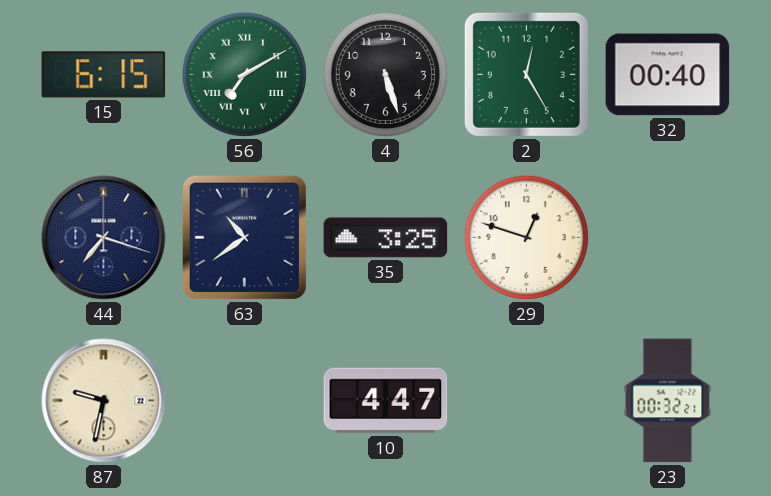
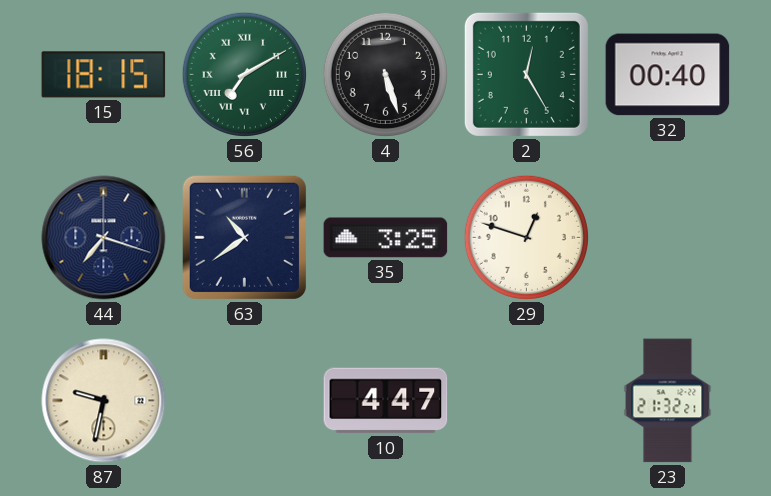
15: 6:15 -> 18:15
23: 00:32 -> 21:32
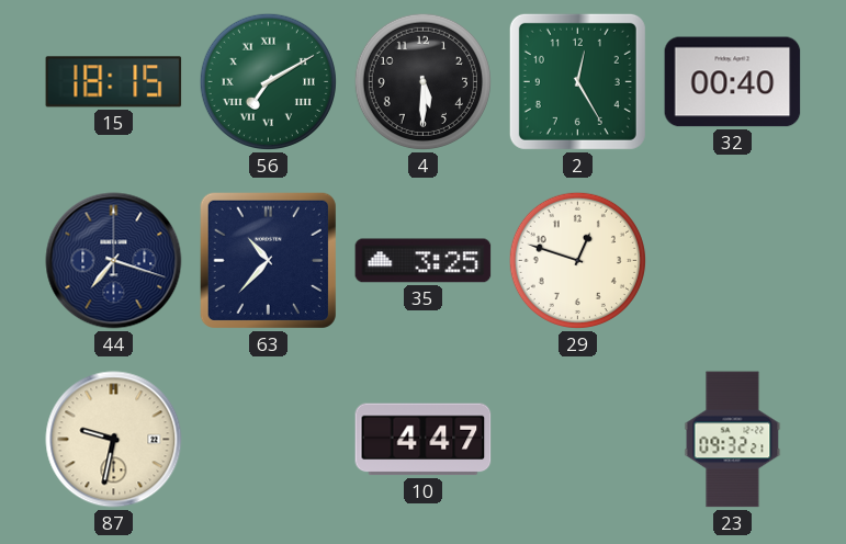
4: 5:27 -> 5:30
63: 10:39 -> 10:37
23: 21:32 -> 09:32
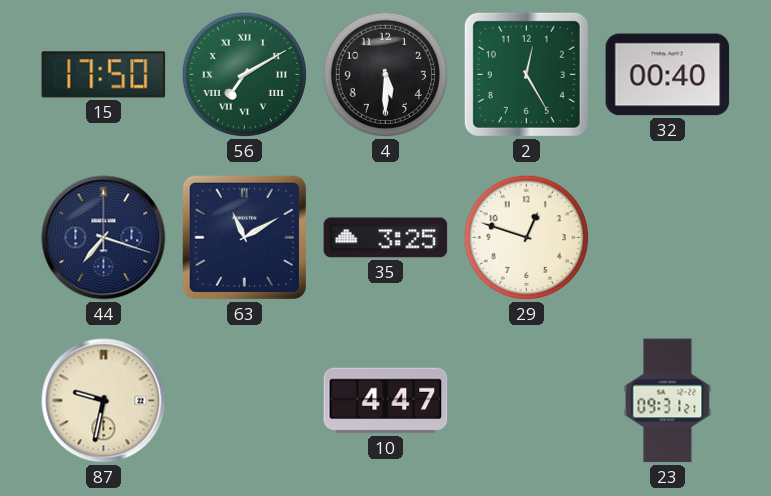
15: 18:15 -> 17:50
63: 10:37 -> 11:10
23: 09:32 -> 09:31
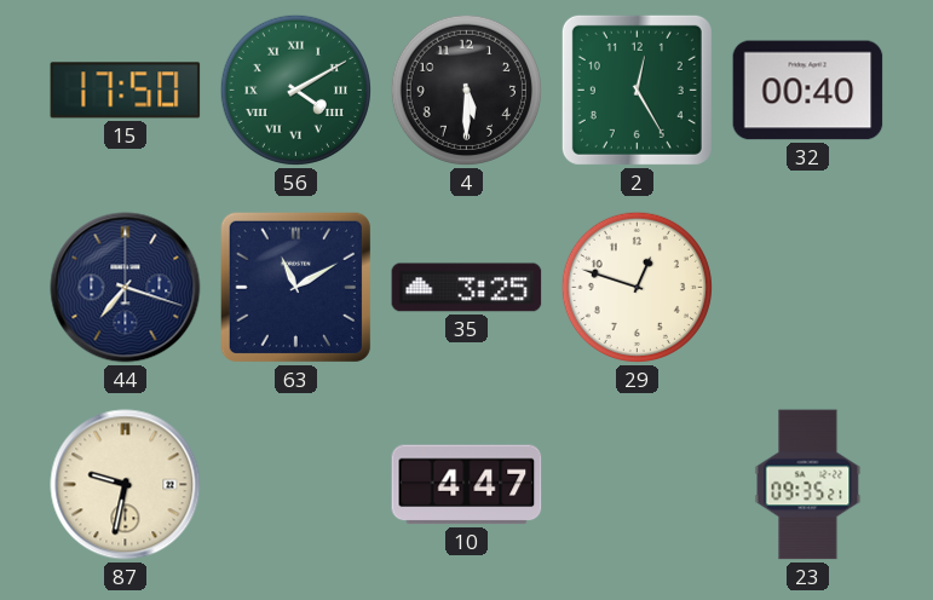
56: 7:10 -> 4:10
23: 09:31 -> 09:35
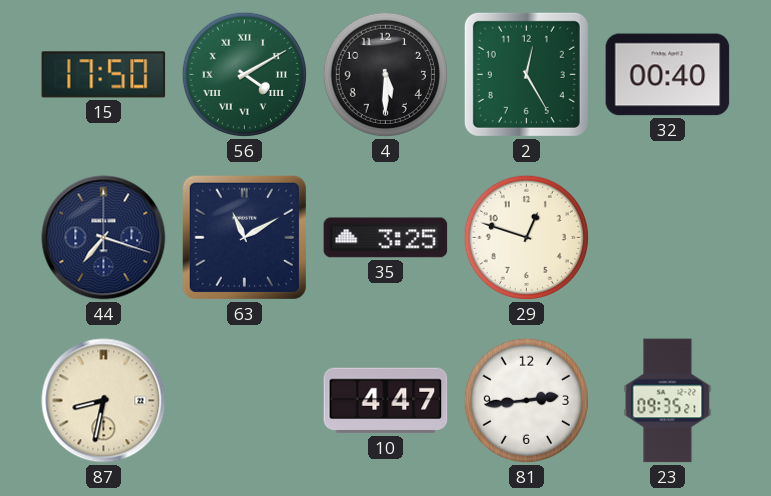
87: 9:32 -> 8:32
81: none -> 2:44
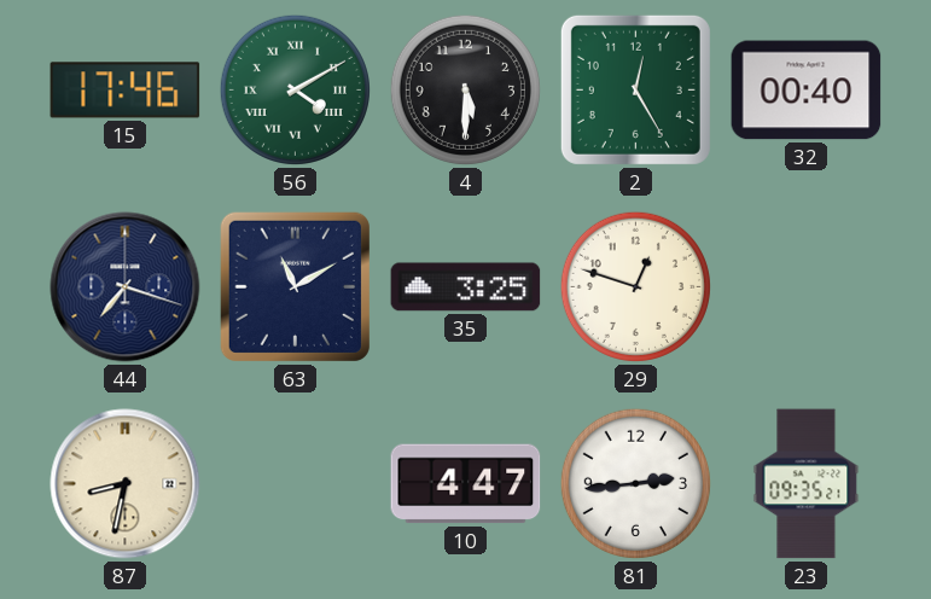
15: 17:50 -> 17:46
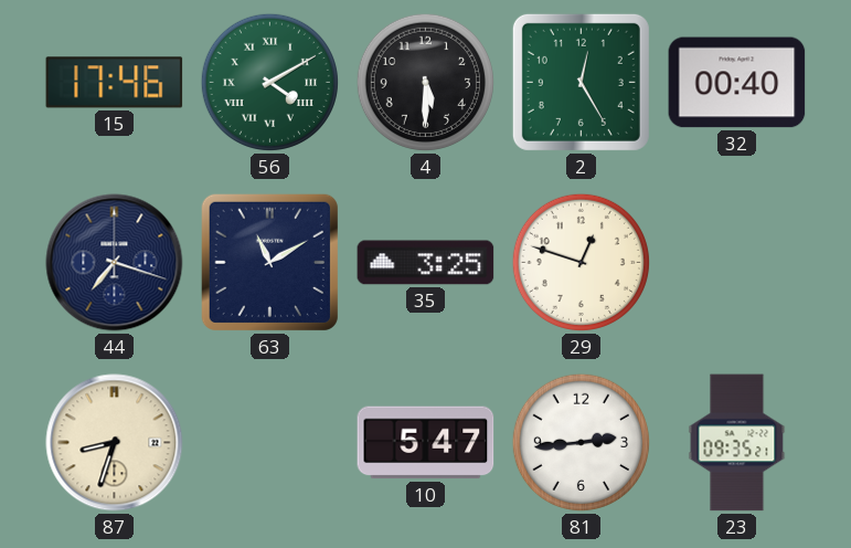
87: 8:32 -> 8:33
10: 4:47 -> 5:47
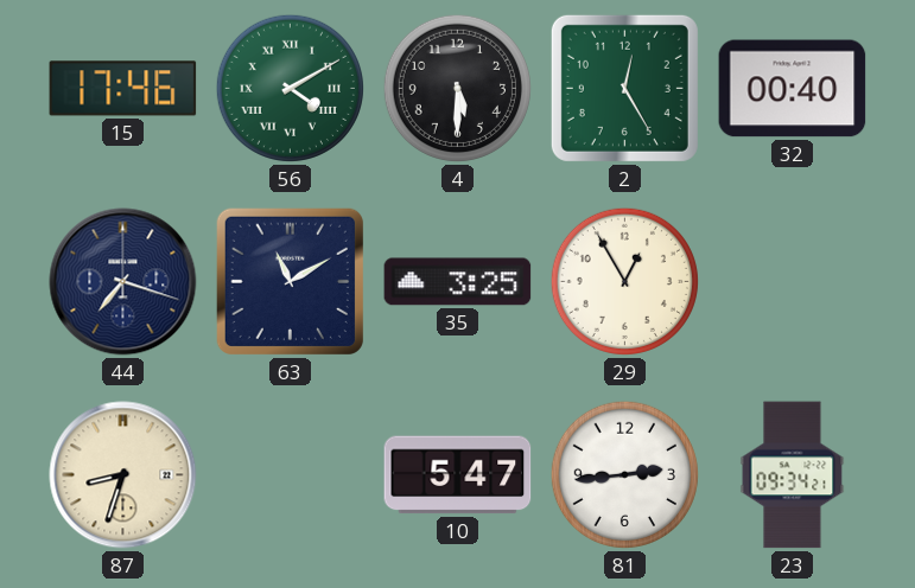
29: 12:48 -> 12:55
23: 09:35 -> 09:34
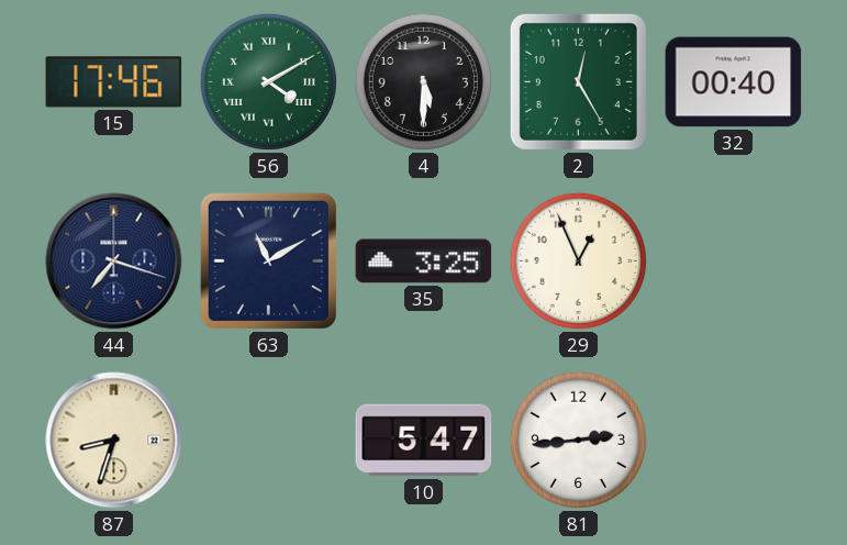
29: 12:55 -> 12:56
23: 09:34 -> none
